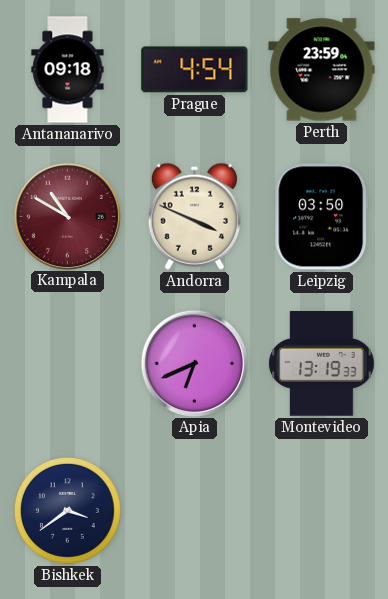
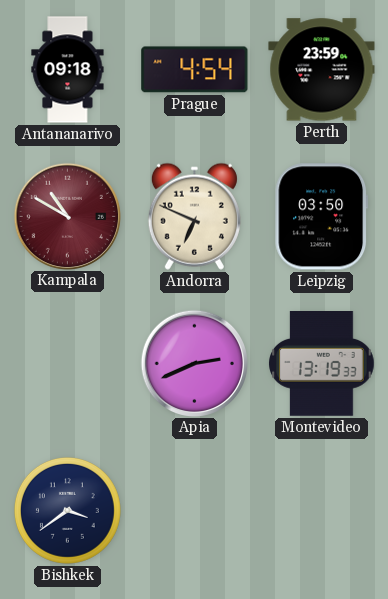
Andorra: 3:49 -> 6:49
Apia: 6:41 -> 2:41
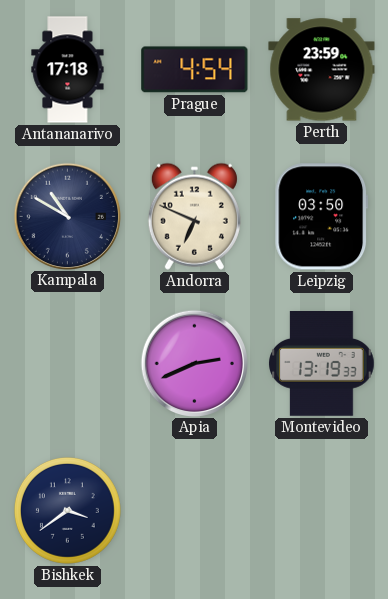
Antananarivo: 09:18 -> 17:18
Kampala dial: burgundy -> navy
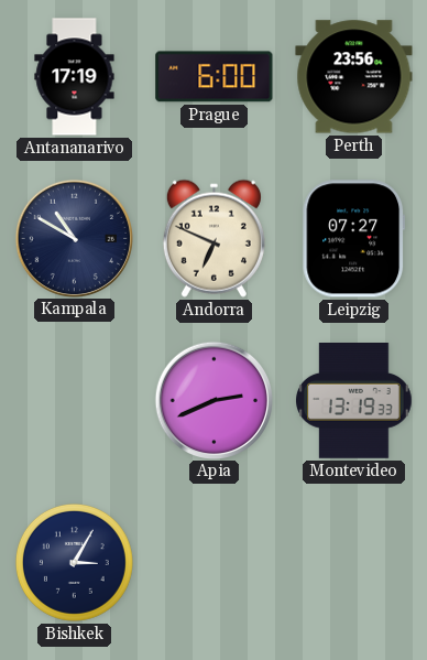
Antananarivo: 17:18 -> 17:19
Prague: 4:54 -> 6:00
Perth: 23:59 -> 23:56
Leipzig: 03:50 -> 07:27
Bishkek: 3:39 -> 3:05
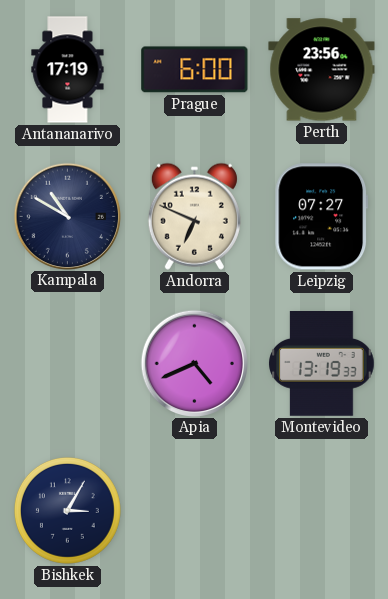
Apia: 2:41 -> 4:41
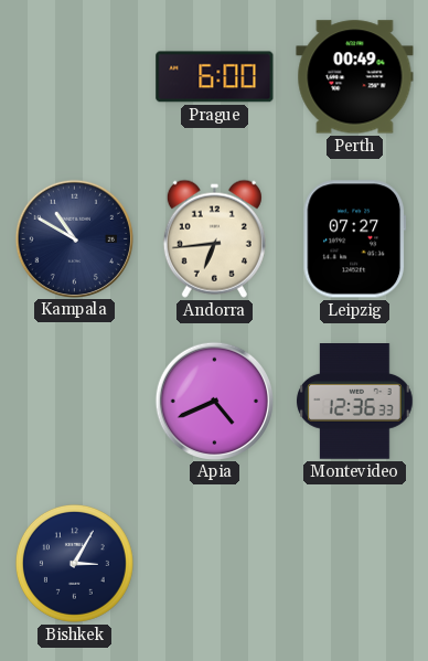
Antananarivo: 17:19 -> none
Perth: 23:56 -> 00:49
Andorra: 6:49 -> 6:44
Montevideo: 13:19 -> 12:36
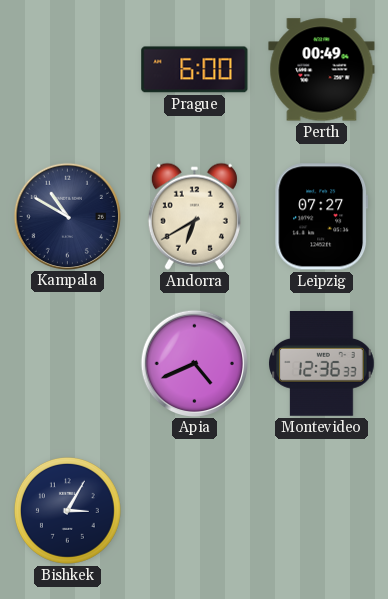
Andorra: 6:44 -> 6:40
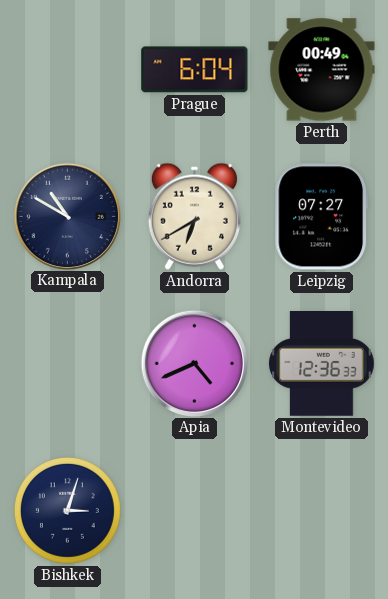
Prague: 6:00 -> 6:04
Bishkek: 3:05 -> 3:03
